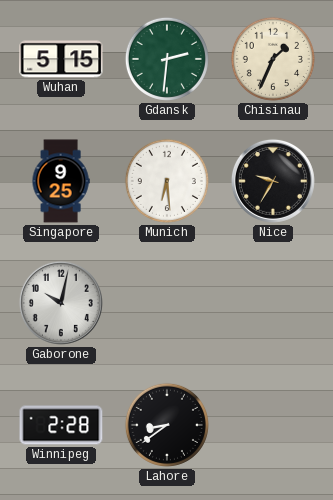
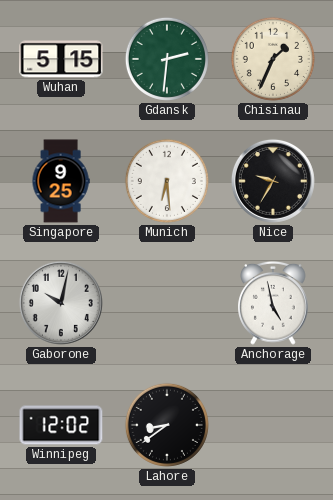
Anchorage: none -> 4:58
Winnipeg: 2:28 -> 12:02
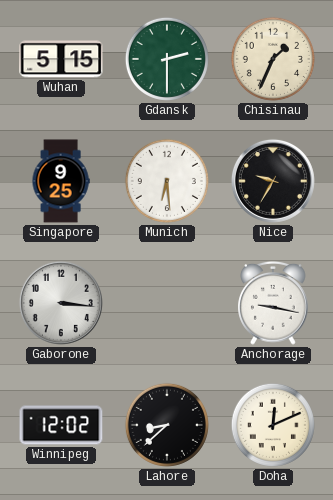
Gdansk: 2:31 -> 2:30
Gaborone: 10:02 -> 3:16
Anchorage: 4:58 -> 9:17
Lahore: 8:39 -> 8:38
Doha: none -> 12:11
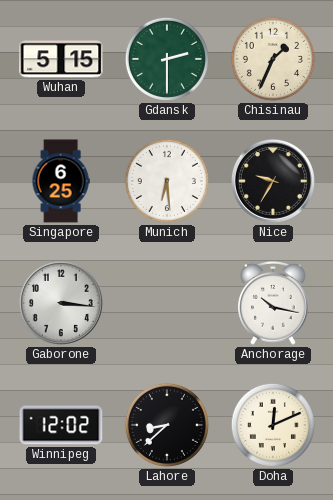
Singapore: 9:25 -> 6:25
Anchorage: 9:17 -> 10:17
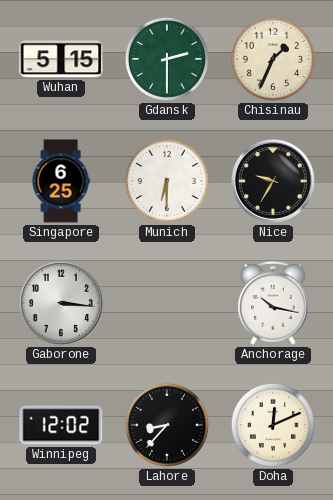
Munich: 6:29 -> 6:30
Lahore: 8:38 -> 8:37
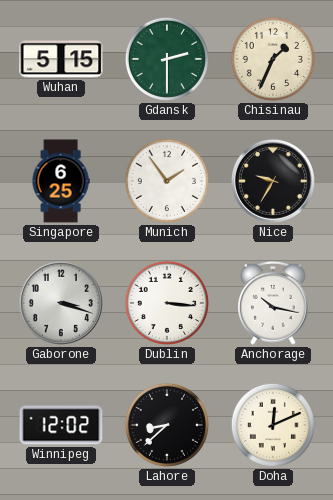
Munich: 6:30 -> 1:54
Gaborone: 3:16 -> 3:18
Dublin: none -> 3:16
Lahore: 8:37 -> 8:38
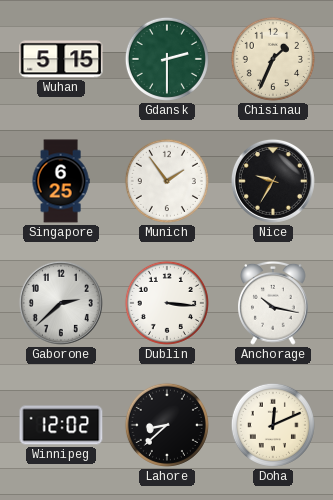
Gaborone: 3:18 -> 2:38
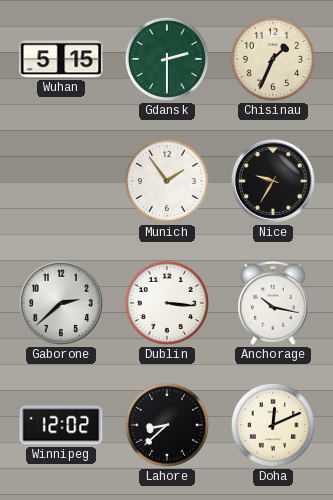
Singapore: 6:25 -> none
